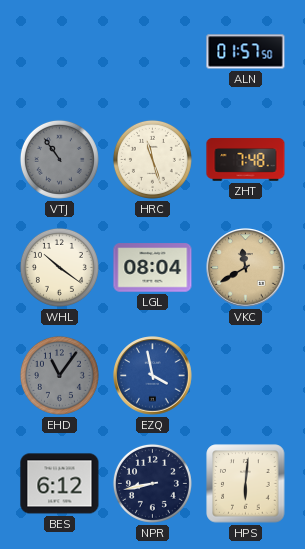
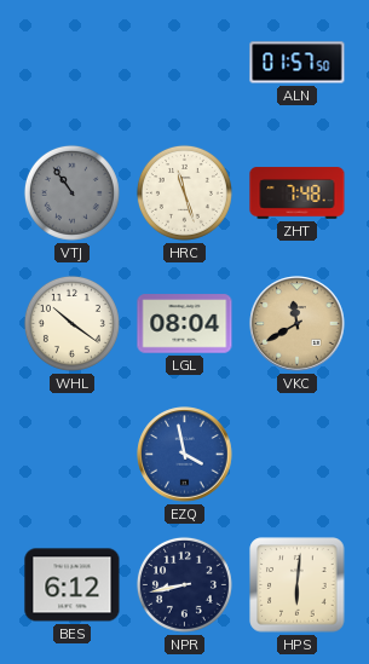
EHD: 11:06 -> none
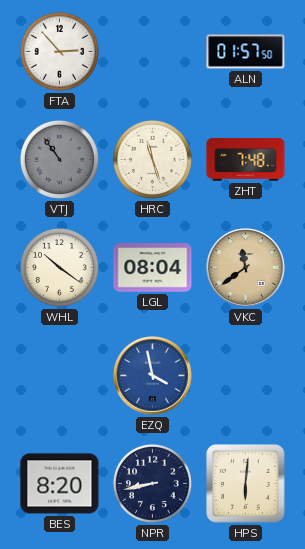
FTA: none -> 2:53
VKC: 11:40 -> 11:39
BES: 6:12 -> 8:20
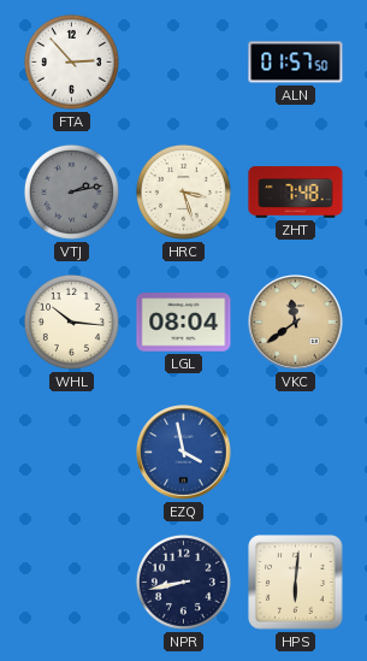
VTJ: 10:54 -> 2:13
HRC: 11:27 -> 3:27
WHL: 10:21 -> 10:16
BES: 8:20 -> none
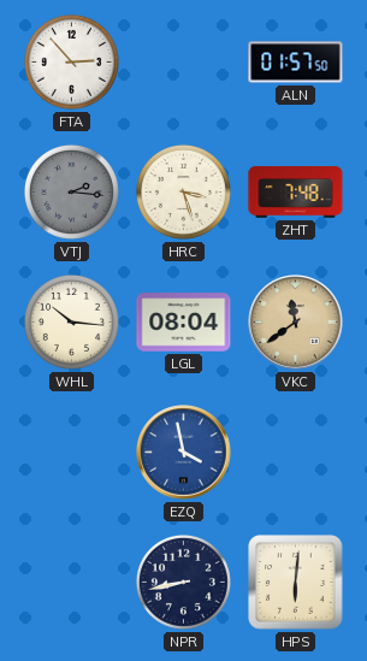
VTJ: 2:13 -> 2:16
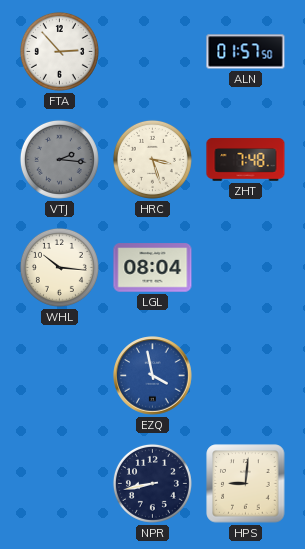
VKC: 11:39 -> none
HPS: 6:01 -> 9:01
